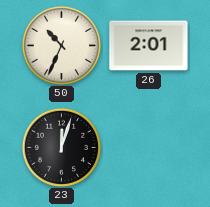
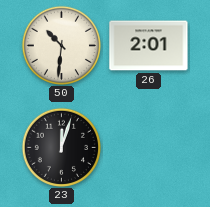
50: 10:34 -> 10:31
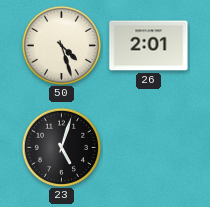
50: 10:31 -> 4:27
23: 12:03 -> 5:03
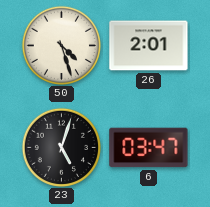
6: none -> 03:47
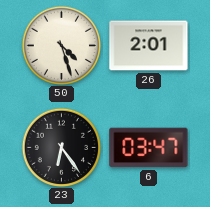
23: 5:03 -> 6:24
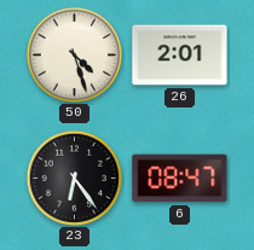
6: 03:47 -> 08:47
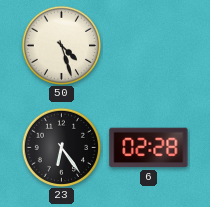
26: 2:01 -> none
6: 08:47 -> 02:28
